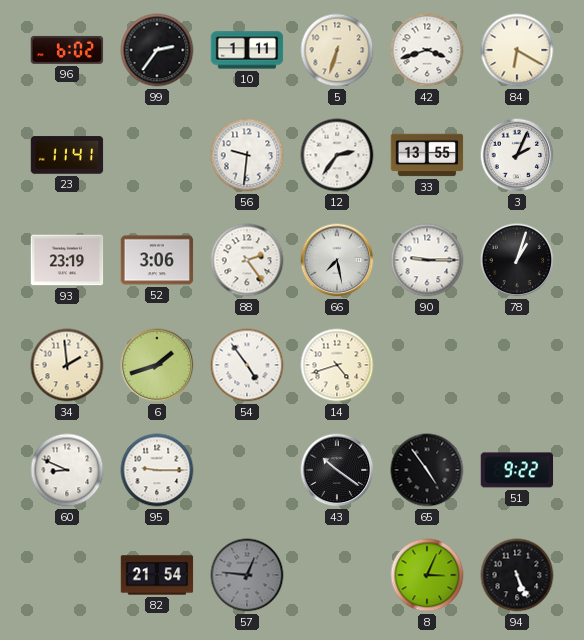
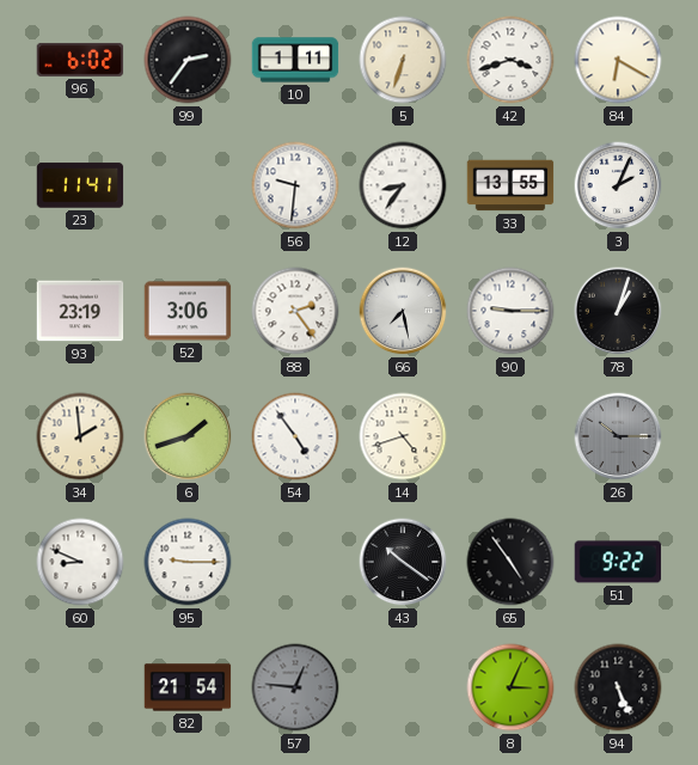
12: 2:36 -> 8:36
26: none -> 10:15
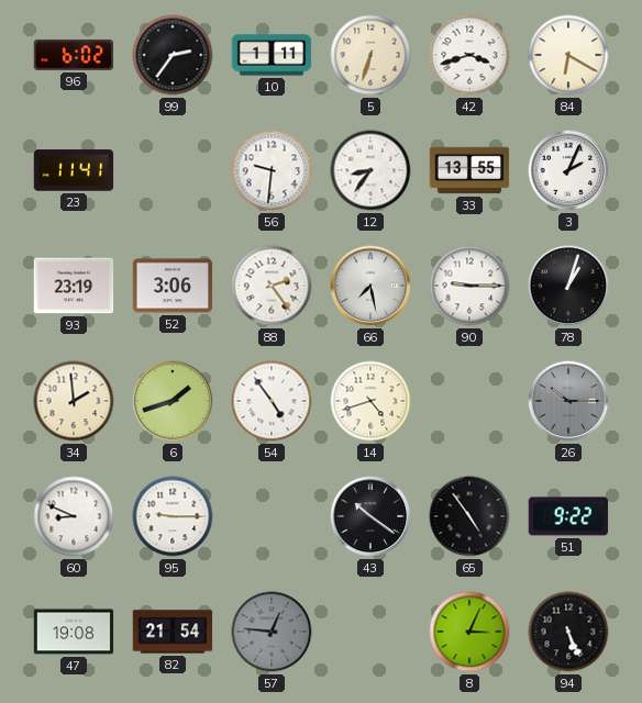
47: none -> 19:08
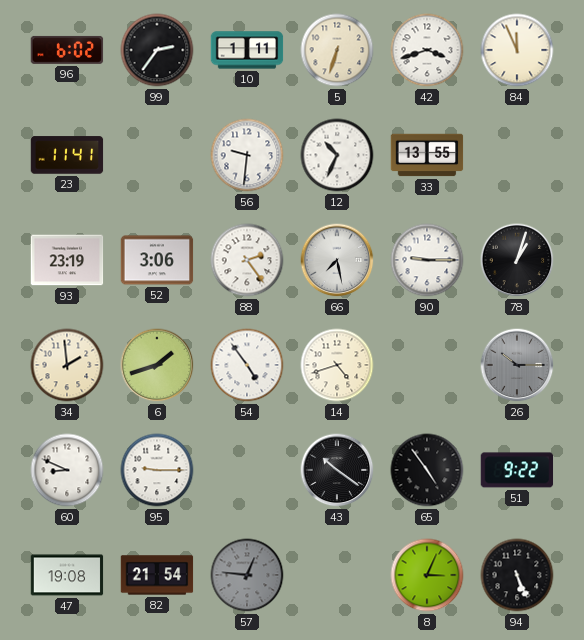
84: 6:20 -> 11:56
12: 8:36 -> 10:34
3: 2:04 -> none
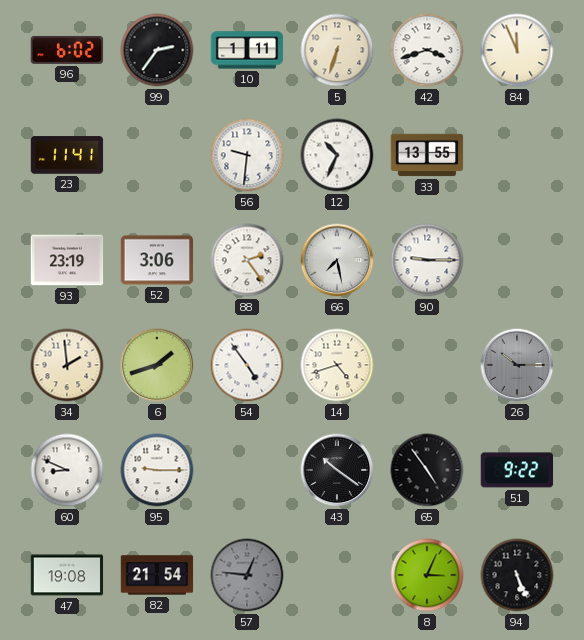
78: 1:03 -> none
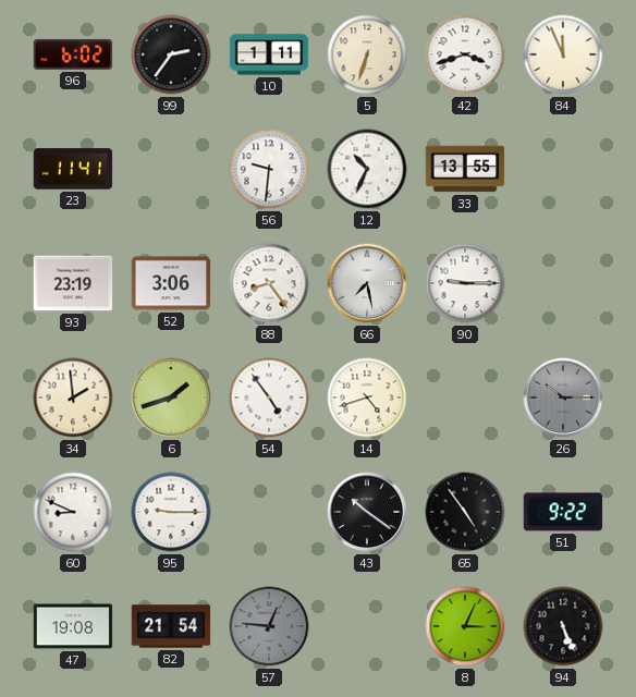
88: 2:24 -> 8:24
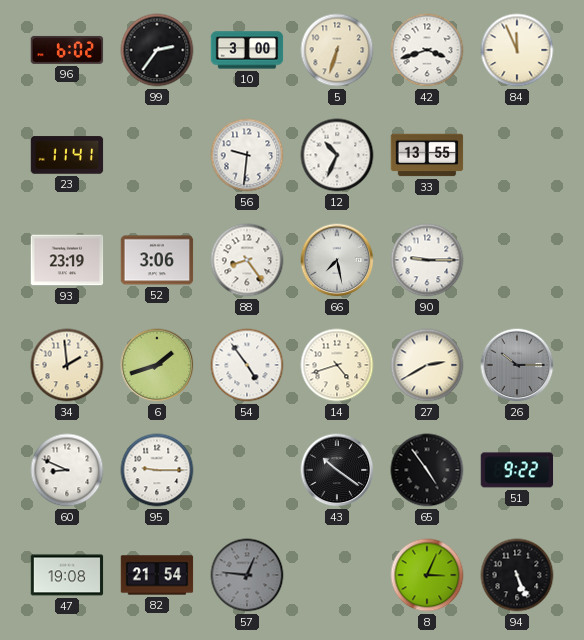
10: 1:11 -> 3:00
27: none -> 2:40
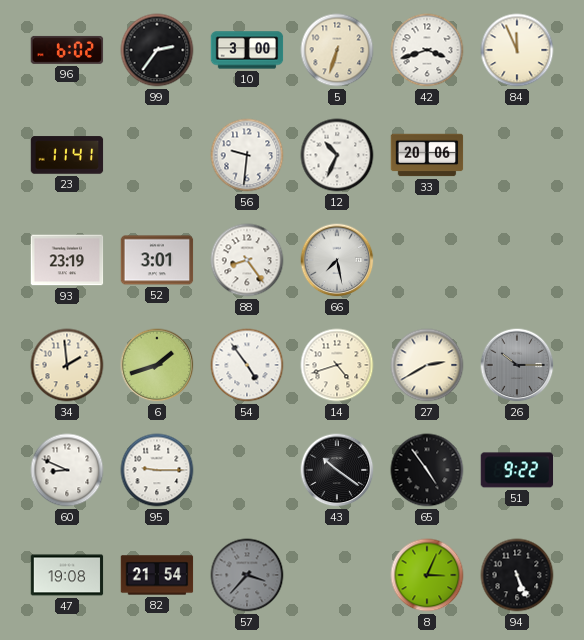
33: 13:55 -> 20:06
52: 3:06 -> 3:01
90: 9:15 -> none
57: 12:46 -> 3:37
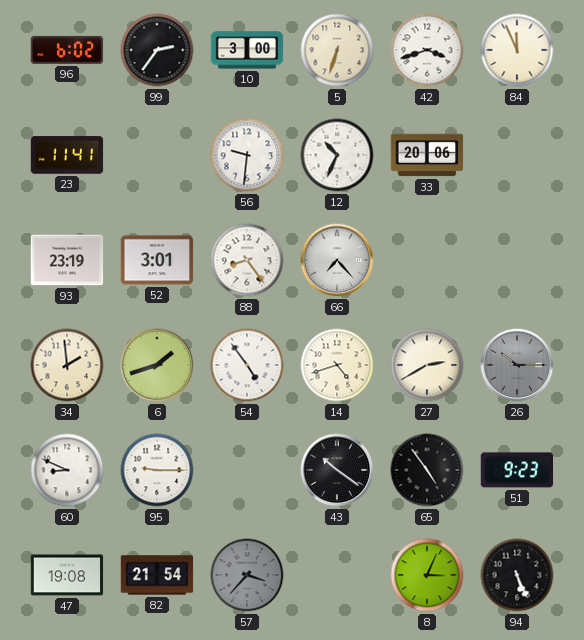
66: 7:28 -> 7:23
51: 9:22 -> 9:23
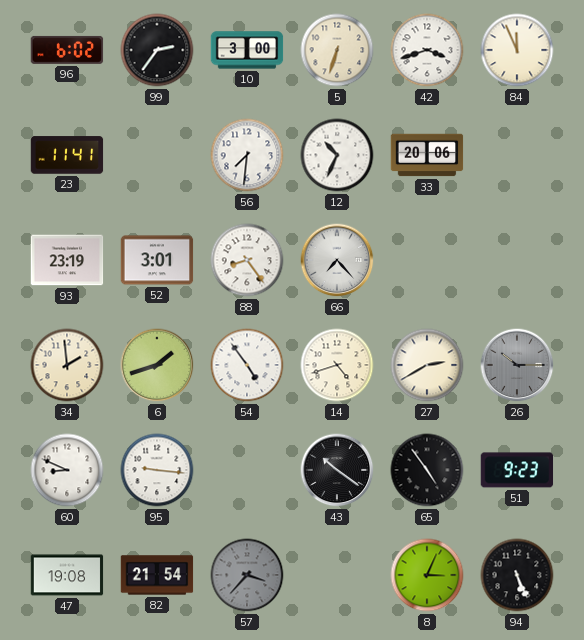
56: 9:31 -> 7:31
95: 9:15 -> 9:16
